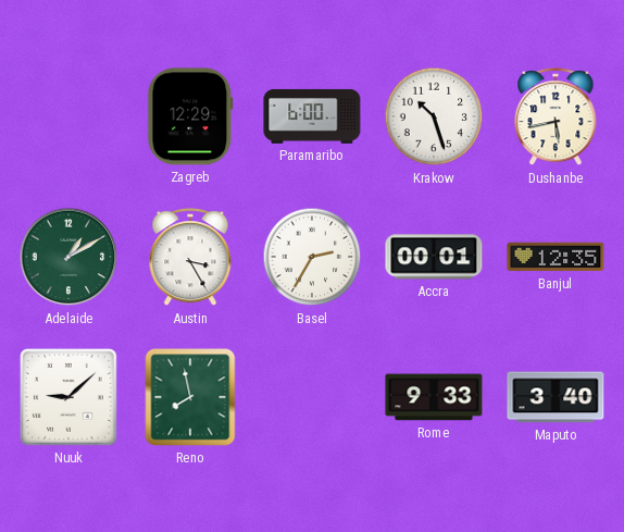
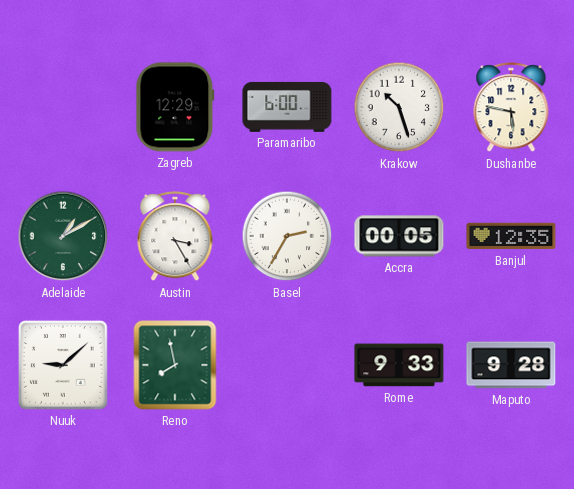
Dushanbe: 5:43 -> 5:47
Accra: 00:01 -> 00:05
Maputo: 3:40 -> 9:28
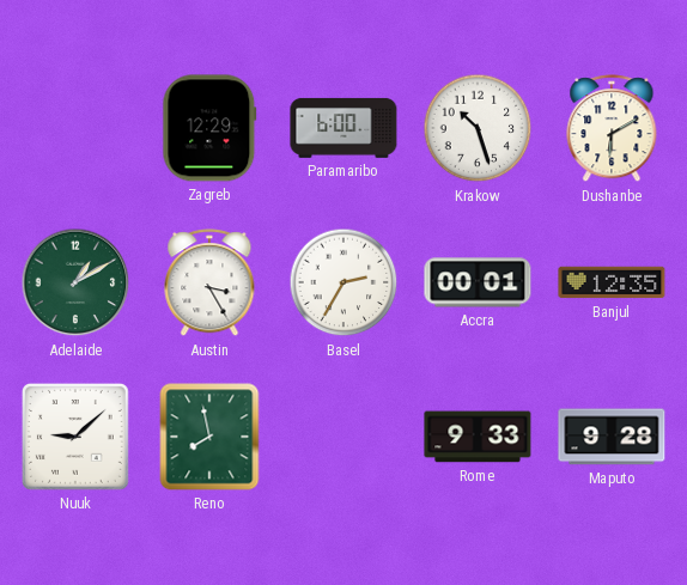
Dushanbe: 5:47 -> 6:10
Accra: 00:05 -> 00:01
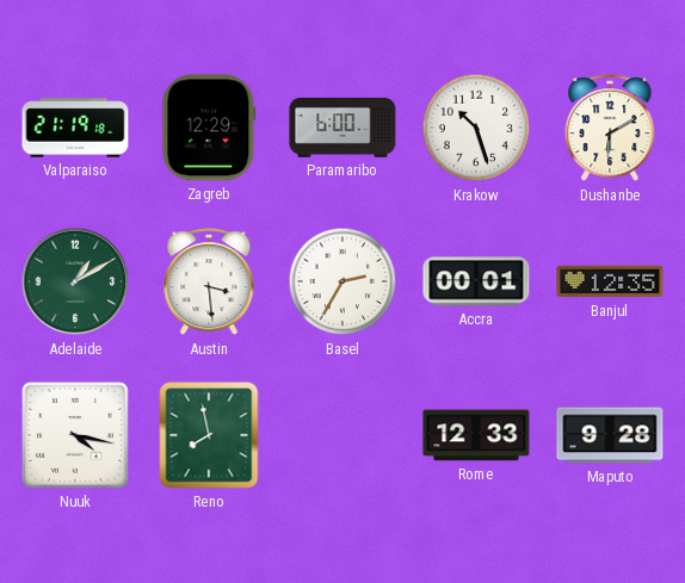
Valparaiso: none -> 21:19
Austin: 3:25 -> 3:29
Nuuk: 9:08 -> 4:17
Rome: 9:33 -> 12:33
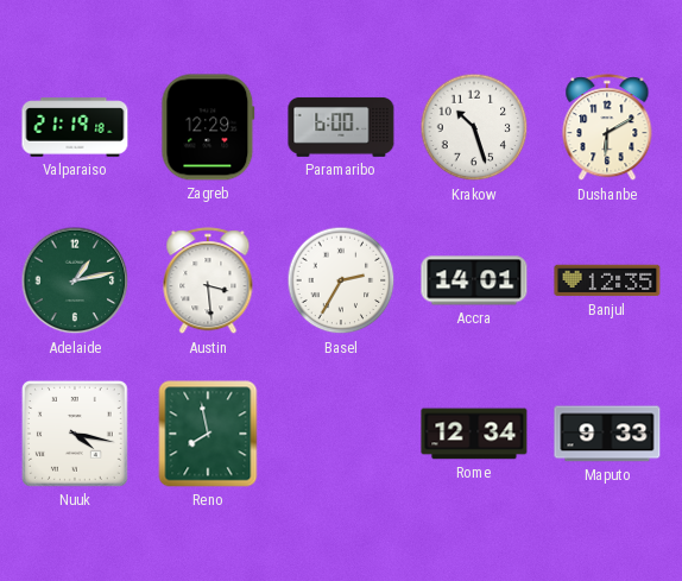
Adelaide: 1:10 -> 1:13
Accra: 00:01 -> 14:01
Rome: 12:33 -> 12:34
Maputo: 9:28 -> 9:33
